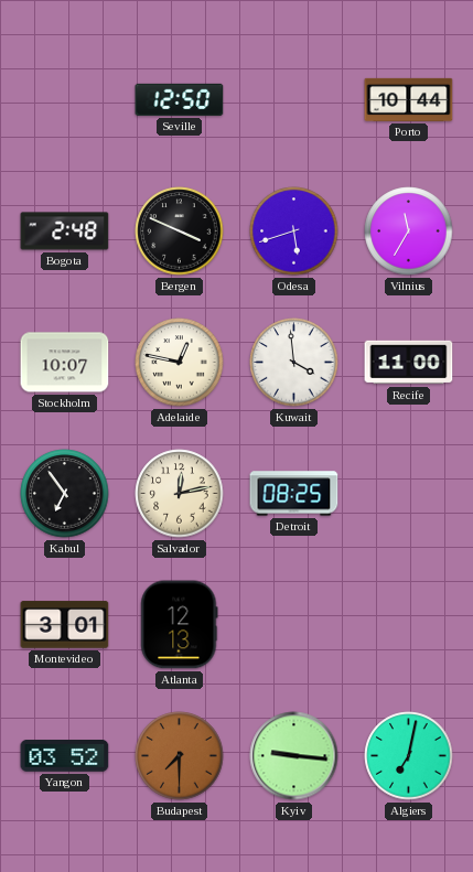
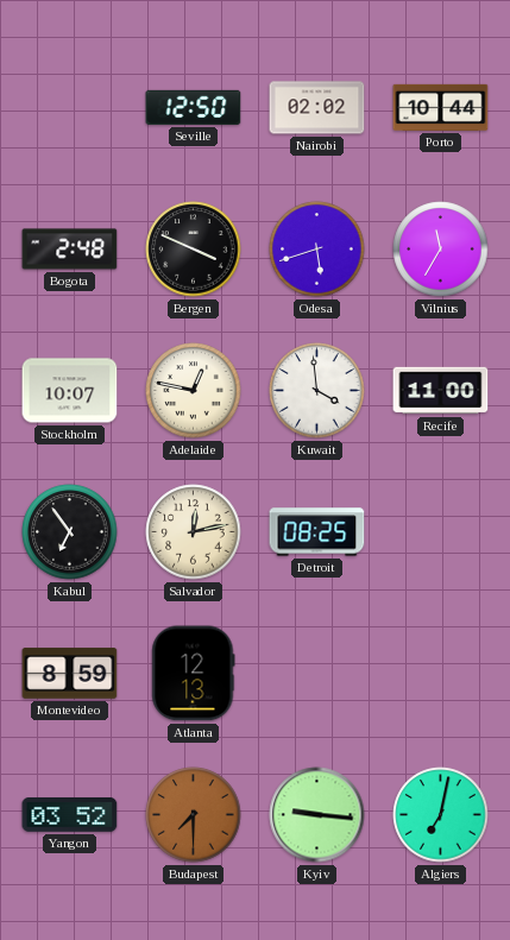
Nairobi: none -> 02:02
Montevideo: 3:01 -> 8:59
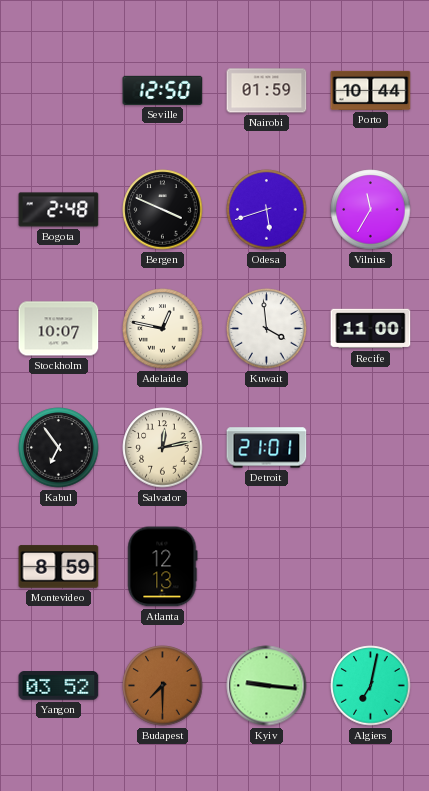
Nairobi: 02:02 -> 01:59
Detroit: 08:25 -> 21:01
